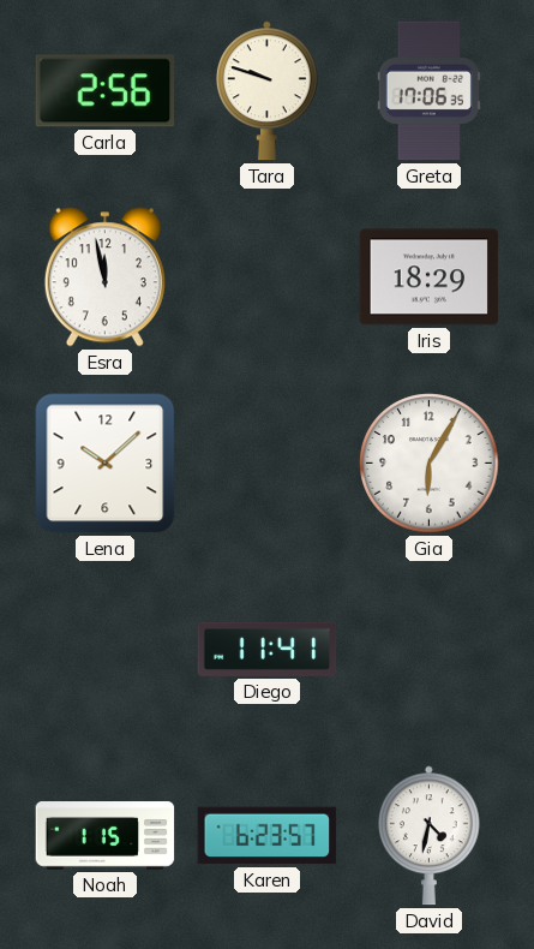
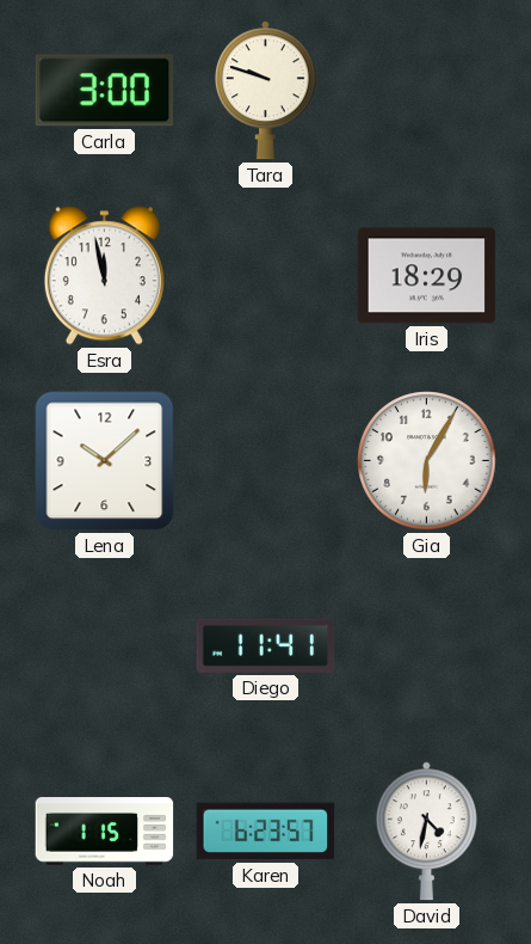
Carla: 2:56 -> 3:00
Greta: 17:06 -> none
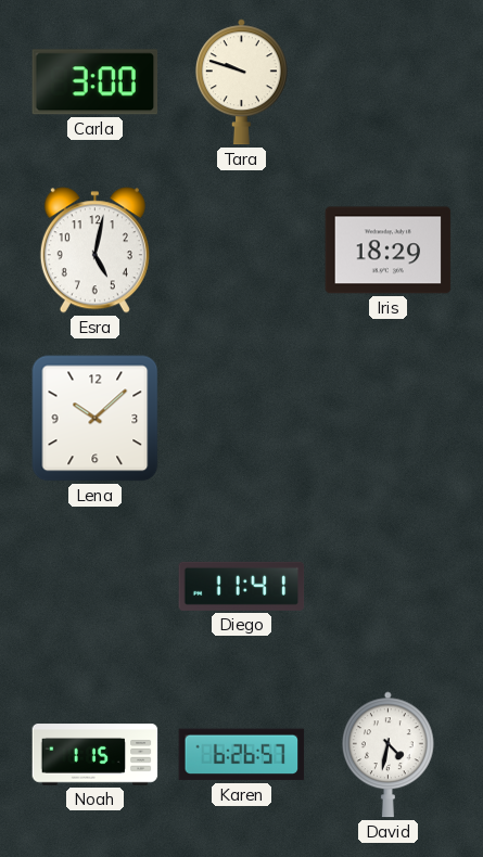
Esra: 11:58 -> 5:02
Gia: 6:05 -> none
Karen: 6:23 -> 6:26
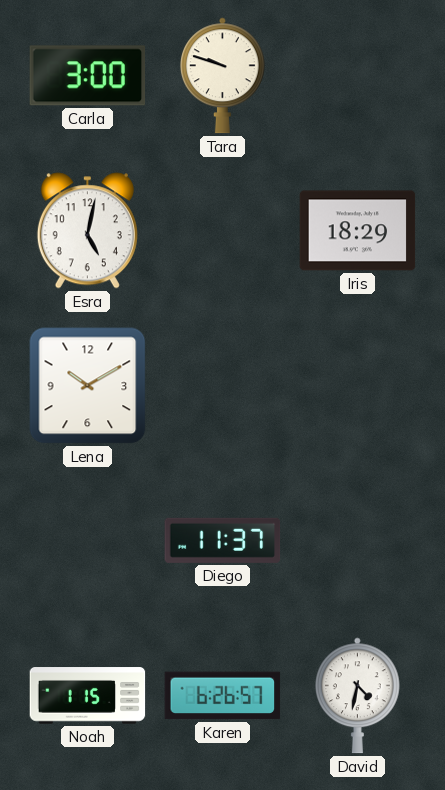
Lena: 10:08 -> 10:10
Diego: 11:41 -> 11:37
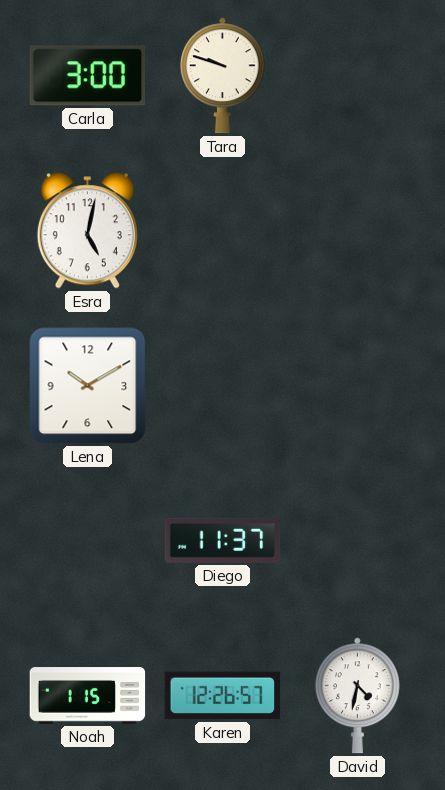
Iris: 18:29 -> none
Karen: 6:26 -> 12:26
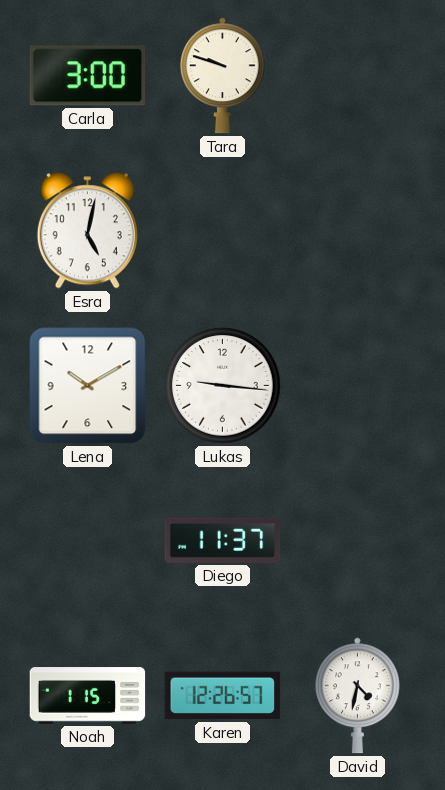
Lukas: none -> 9:16
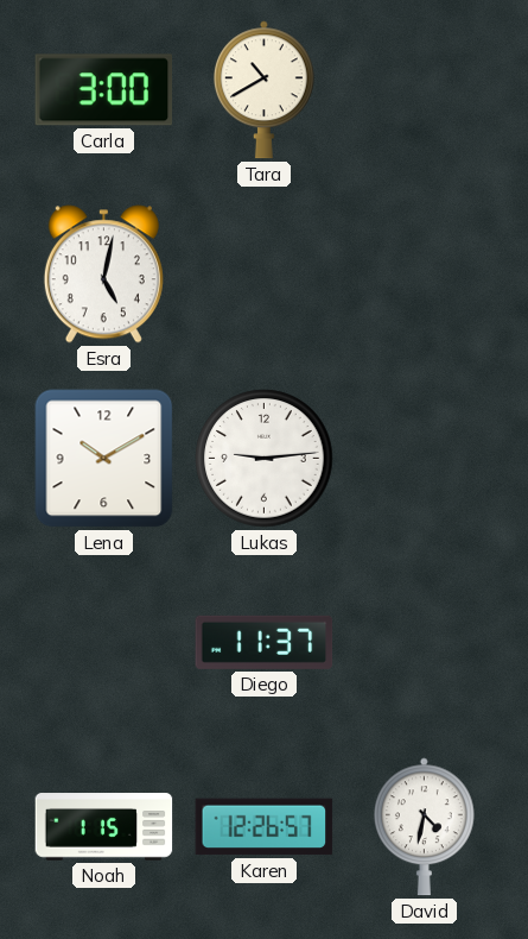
Tara: 9:48 -> 10:40
Lukas: 9:16 -> 9:14
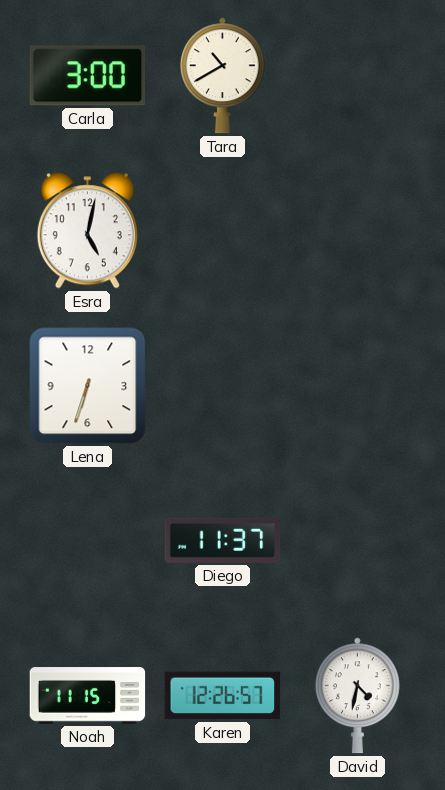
Lena: 10:10 -> 6:33
Lukas: 9:14 -> none
Noah: 1:15 -> 11:15
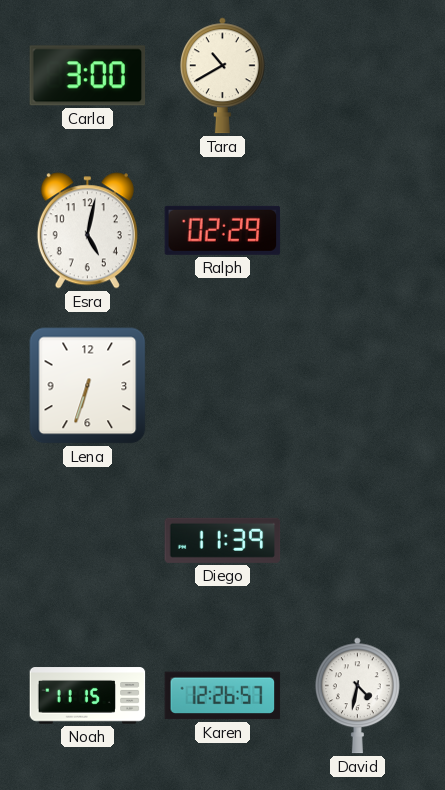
Ralph: none -> 02:29
Diego: 11:37 -> 11:39
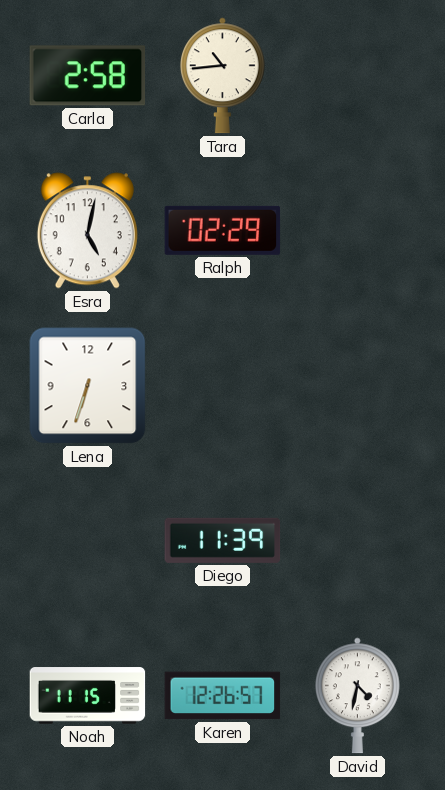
Carla: 3:00 -> 2:58
Tara: 10:40 -> 10:44
